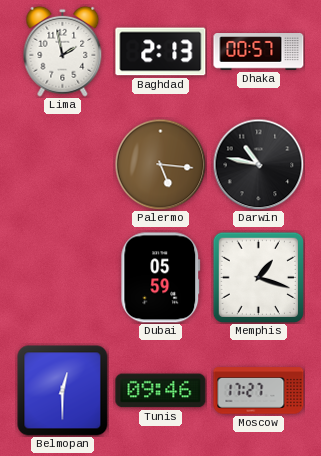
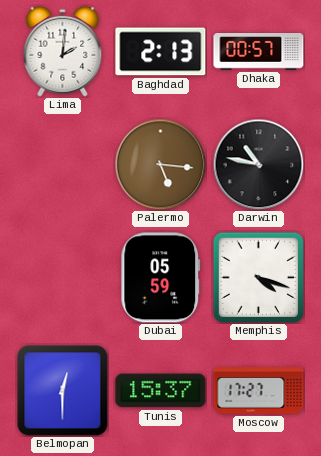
Lima: 1:58 -> 2:01
Memphis: 1:18 -> 4:18
Tunis: 09:46 -> 15:37
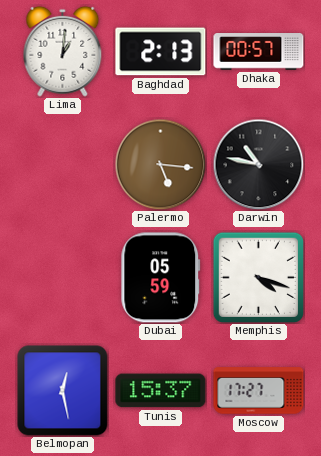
Lima: 2:01 -> 1:01
Belmopan: 12:30 -> 12:28
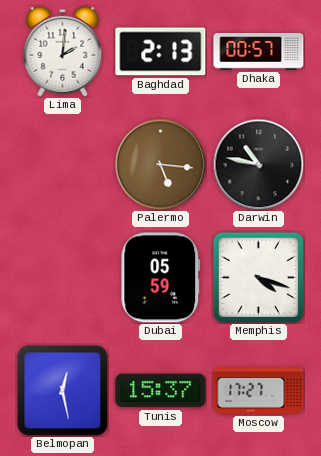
Lima: 1:01 -> 2:01
